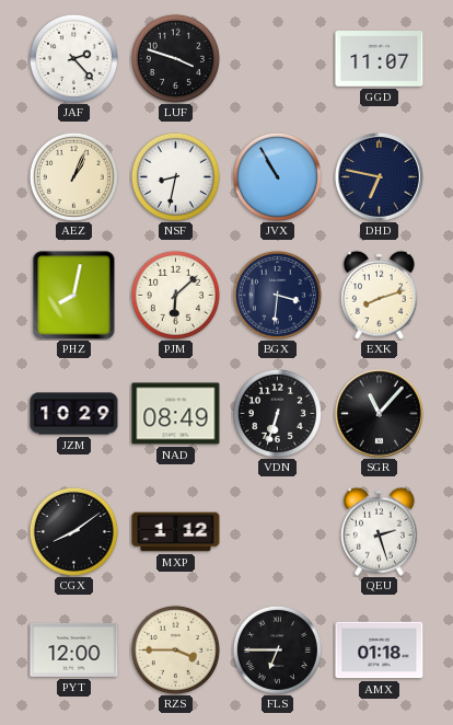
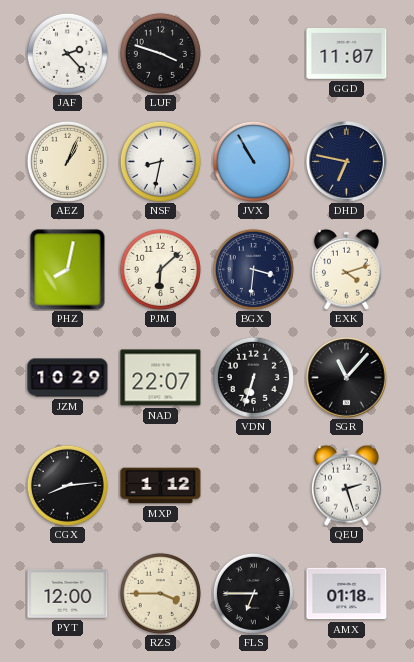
EXK: 8:12 -> 4:12
NAD: 08:49 -> 22:07
CGX: 8:09 -> 8:14
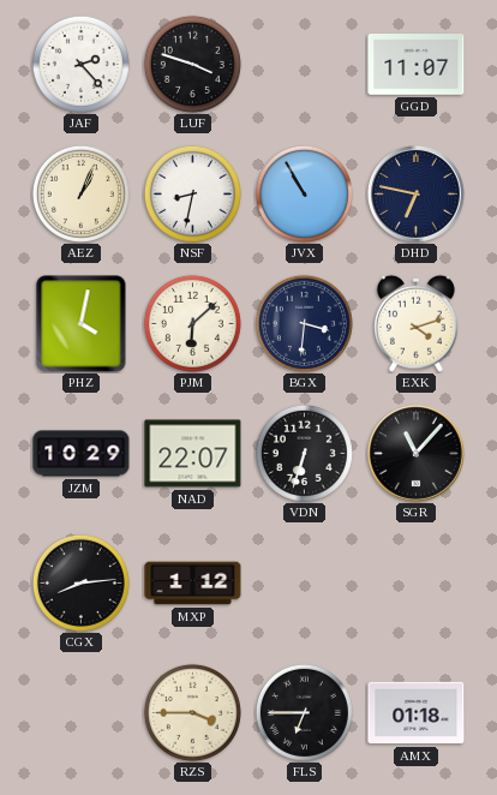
PHZ: 8:02 -> 4:02
QEU: 2:27 -> none
PYT: 12:00 -> none
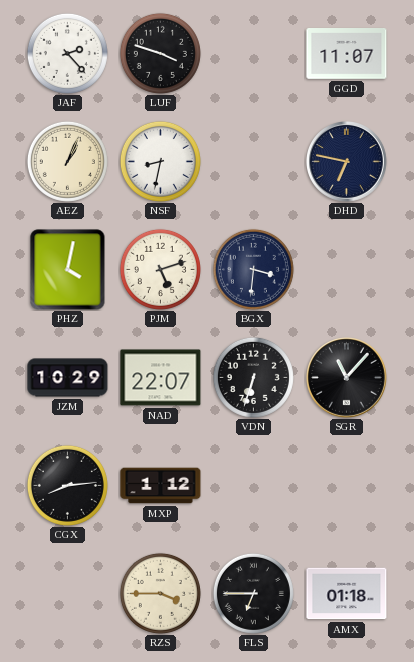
JVX: 10:55 -> none
PJM: 6:08 -> 5:12
EXK: 4:12 -> none
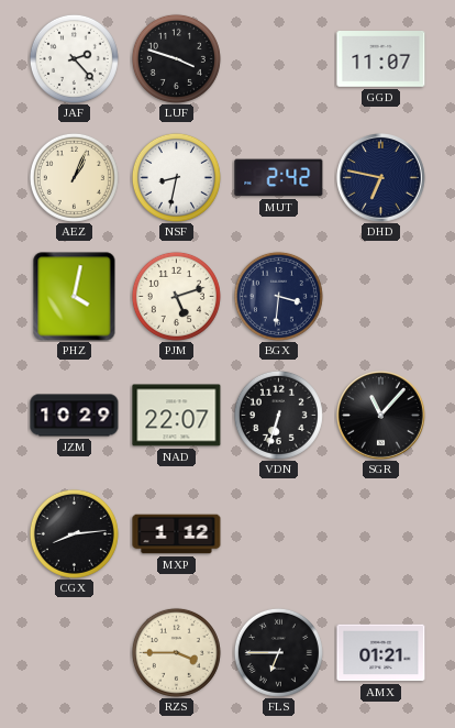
MUT: none -> 2:42
AMX: 01:18 -> 01:21
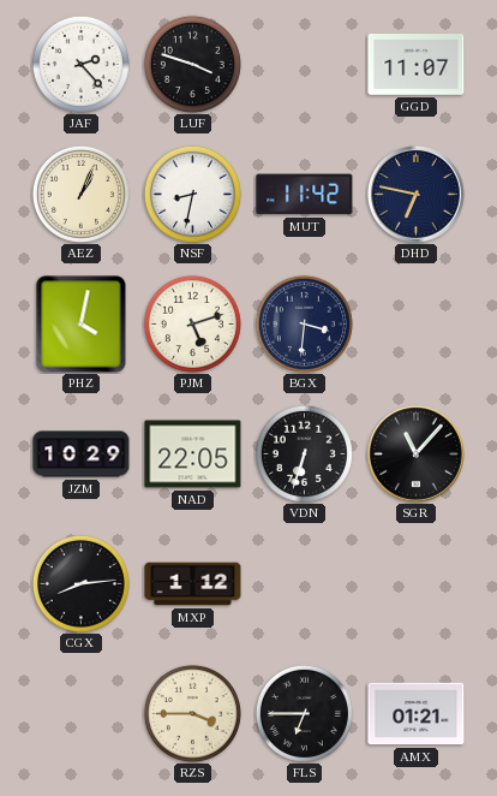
MUT: 2:42 -> 11:42
NAD: 22:07 -> 22:05
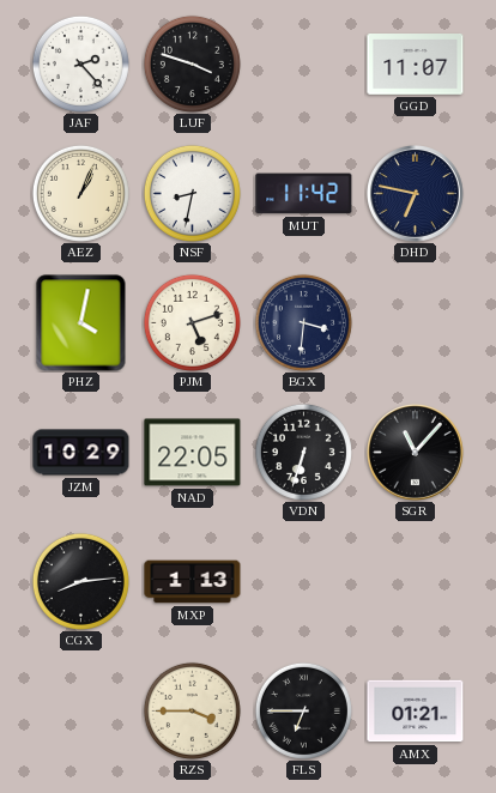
MXP: 1:12 -> 1:13
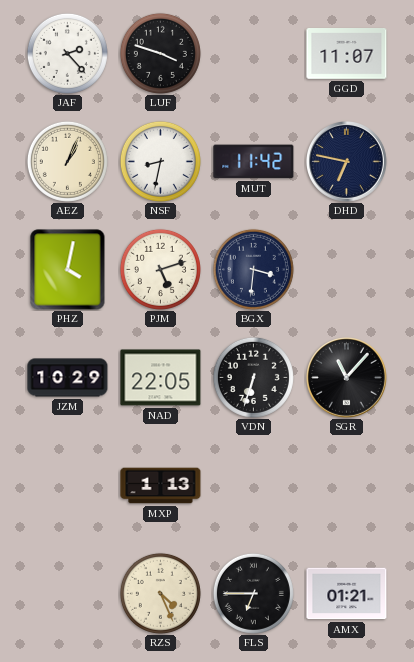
CGX: 8:14 -> none
RZS: 3:45 -> 4:26
